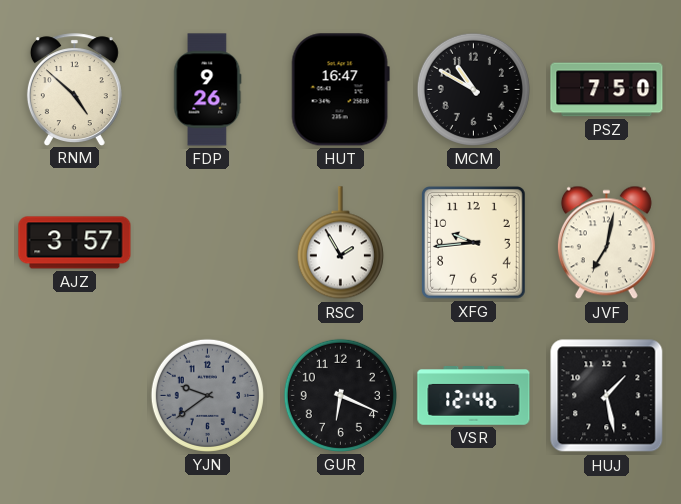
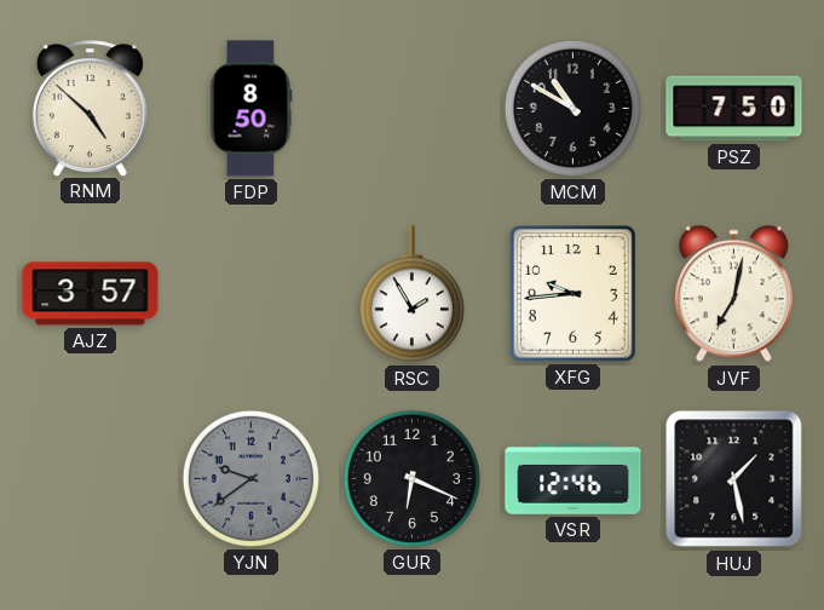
FDP: 9:26 -> 8:50
HUT: 16:47 -> none
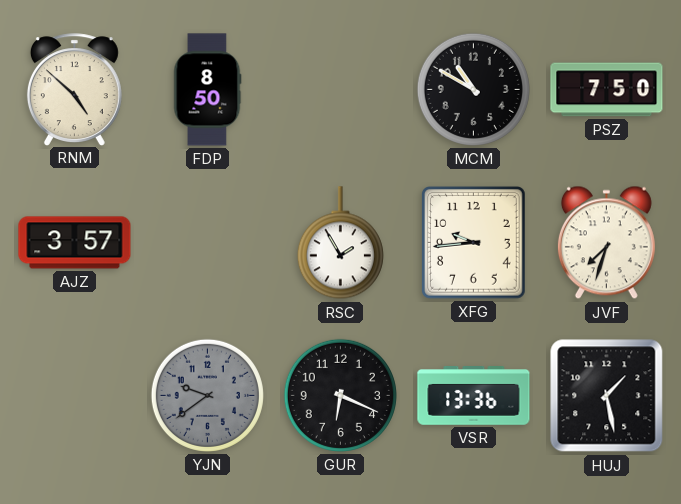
JVF: 7:02 -> 7:33
VSR: 12:46 -> 13:36
